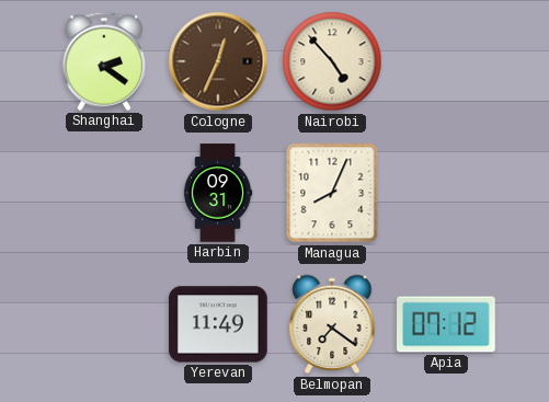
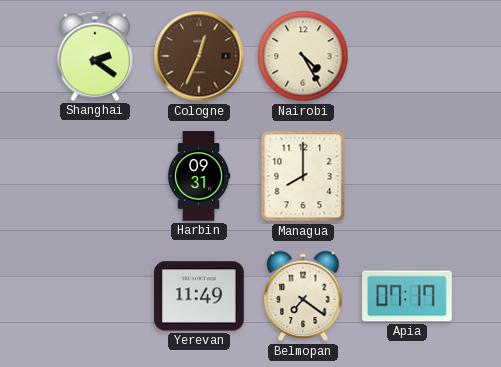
Nairobi: 4:53 -> 4:25
Managua: 8:04 -> 8:00
Apia: 07:12 -> 07:17
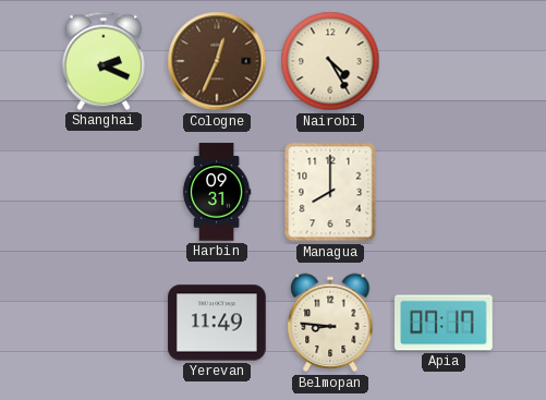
Shanghai: 2:21 -> 2:19
Belmopan: 7:21 -> 8:46
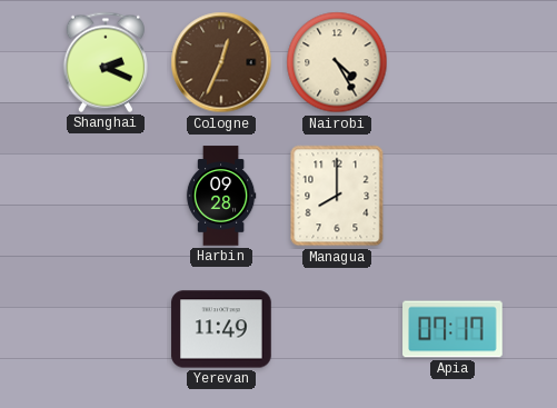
Harbin: 09:31 -> 09:28
Belmopan: 8:46 -> none
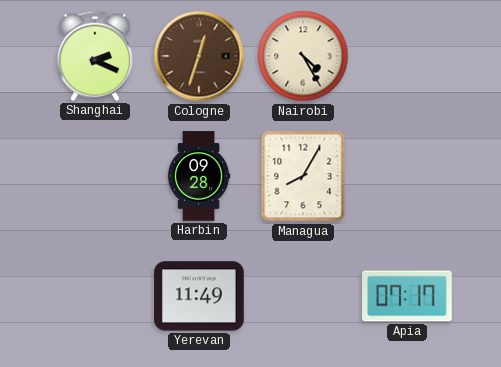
Cologne: 12:34 -> 12:33
Managua: 8:00 -> 8:05
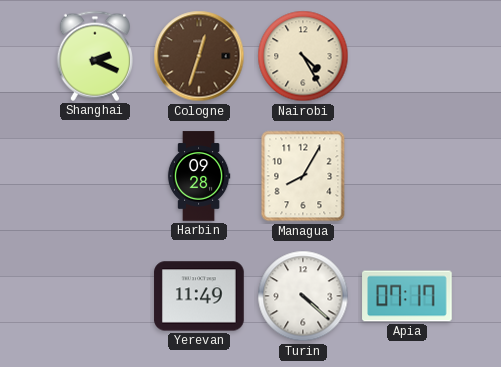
Turin: none -> 4:22
